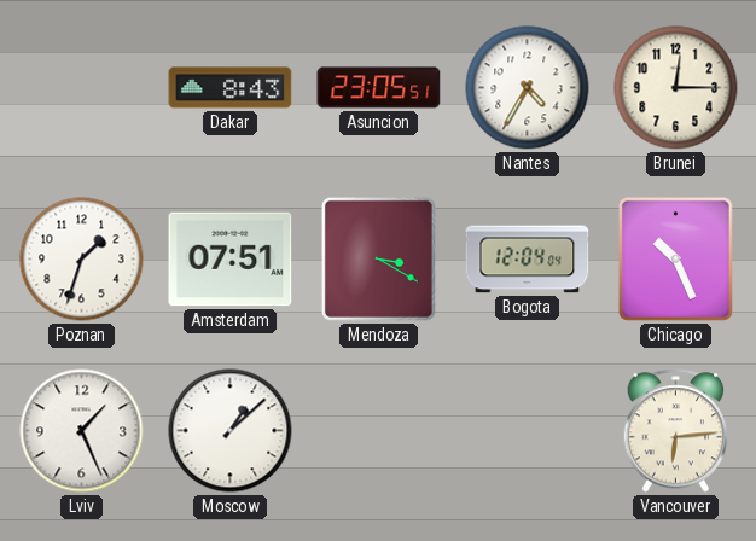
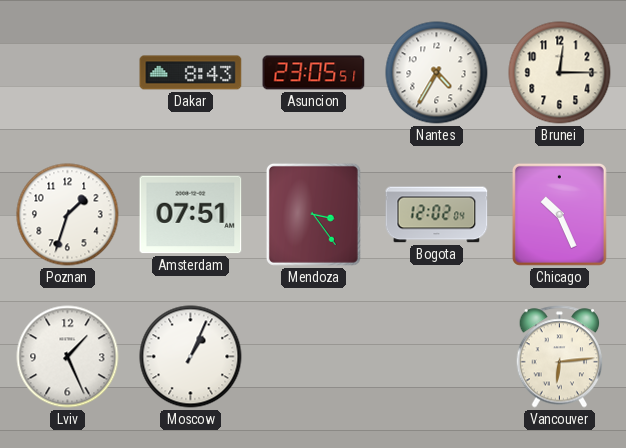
Mendoza: 3:20 -> 3:24
Bogota: 12:04 -> 12:02
Moscow: 1:08 -> 1:04
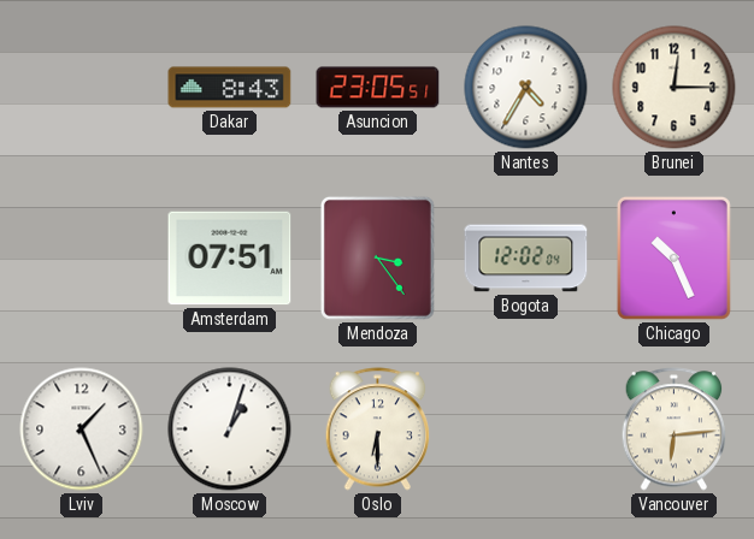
Poznan: 1:33 -> none
Moscow: 1:04 -> 1:03
Oslo: none -> 6:30
